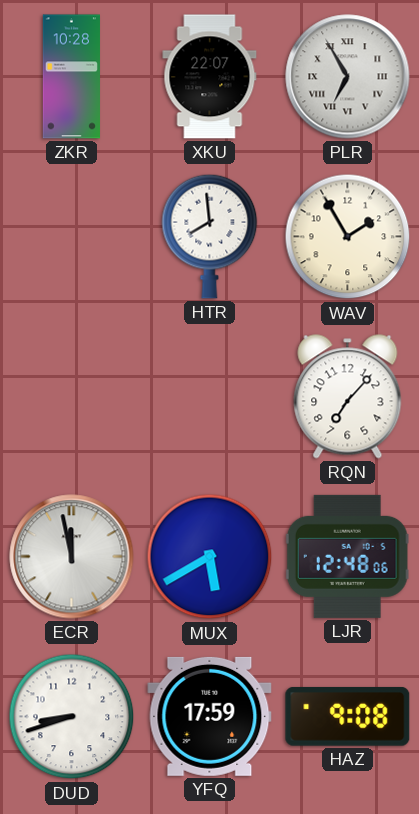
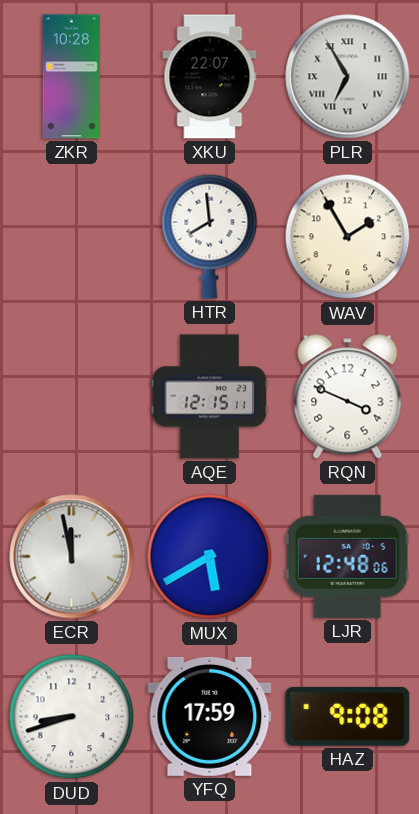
AQE: none -> 12:15
RQN: 7:07 -> 3:49
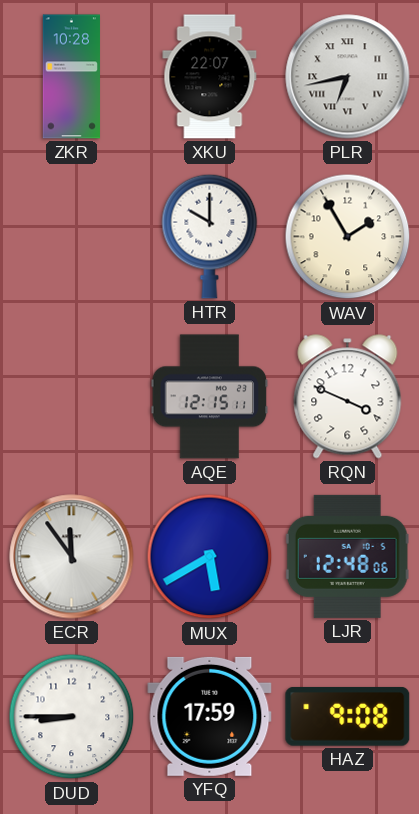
PLR: 6:55 -> 6:43
HTR: 7:59 -> 10:00
ECR: 11:58 -> 11:54
DUD: 8:42 -> 8:45
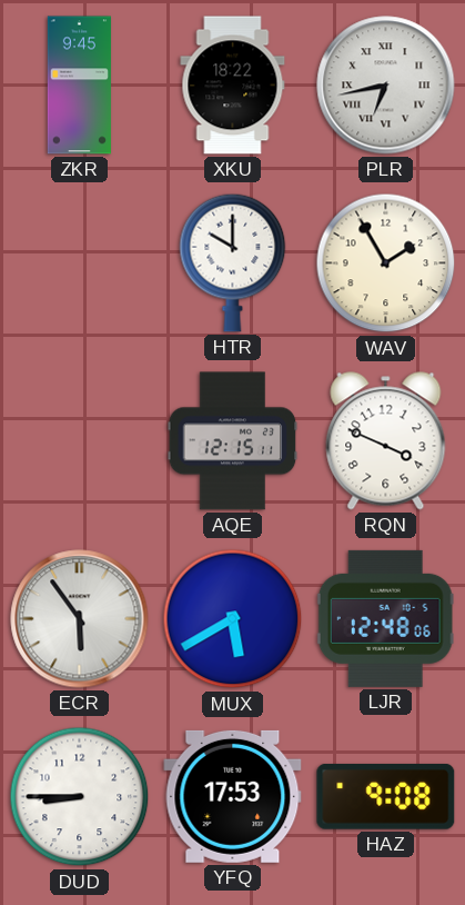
ZKR: 10:28 -> 9:45
XKU: 22:07 -> 18:22
ECR: 11:54 -> 5:54
YFQ: 17:59 -> 17:53
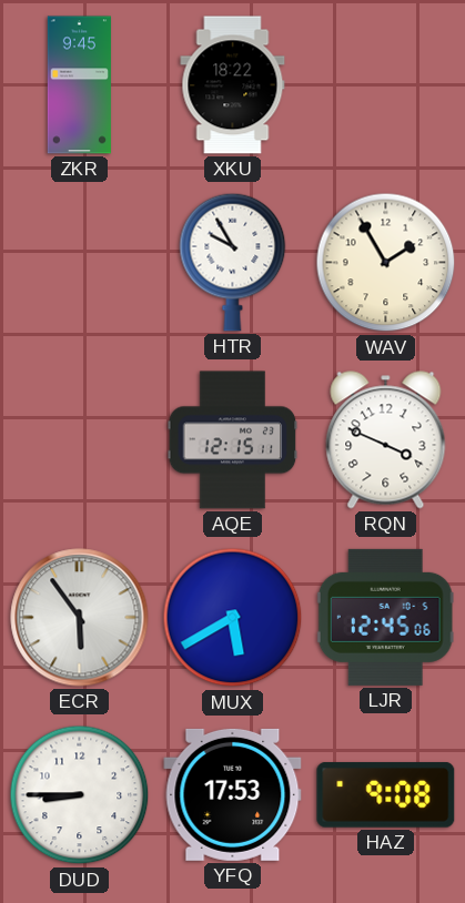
PLR: 6:43 -> none
HTR: 10:00 -> 9:55
LJR: 12:48 -> 12:45
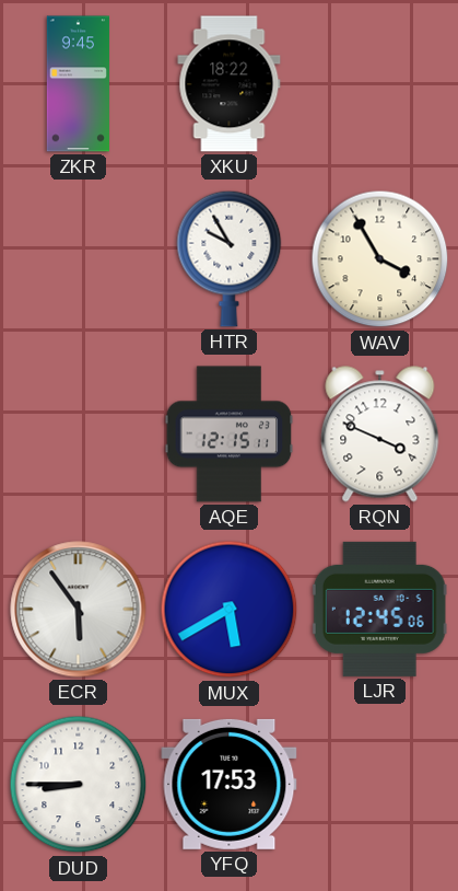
WAV: 1:55 -> 3:55
HAZ: 9:08 -> none
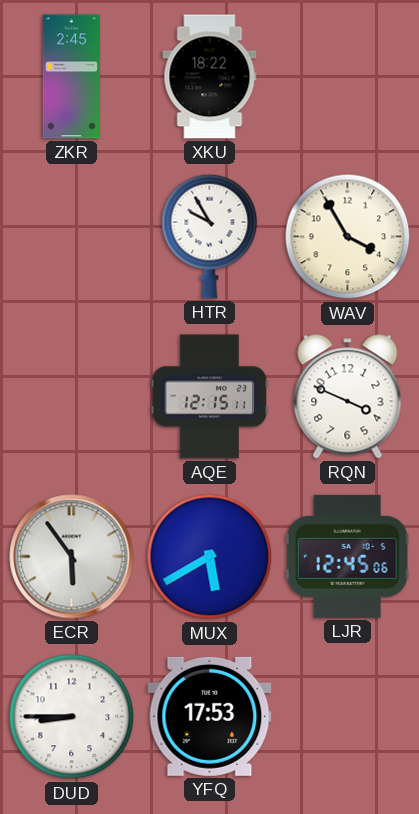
ZKR: 9:45 -> 2:45
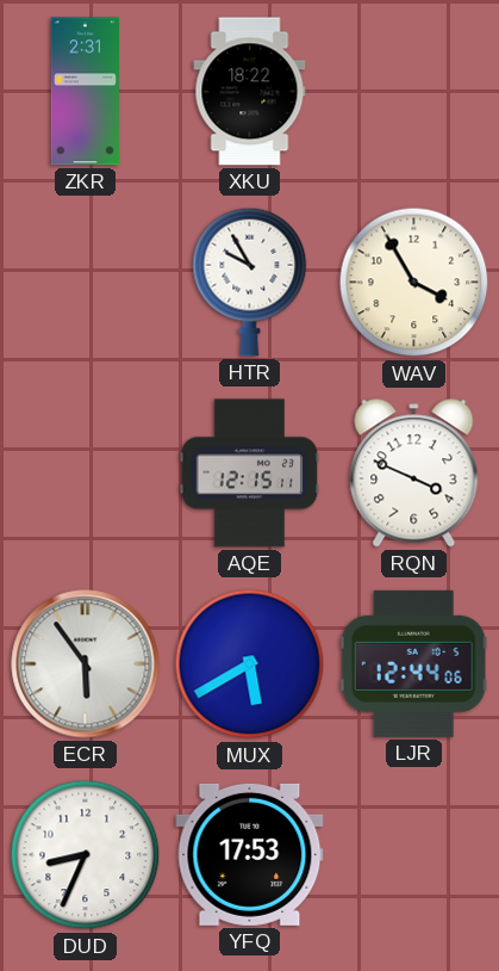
ZKR: 2:45 -> 2:31
LJR: 12:45 -> 12:44
DUD: 8:45 -> 8:34
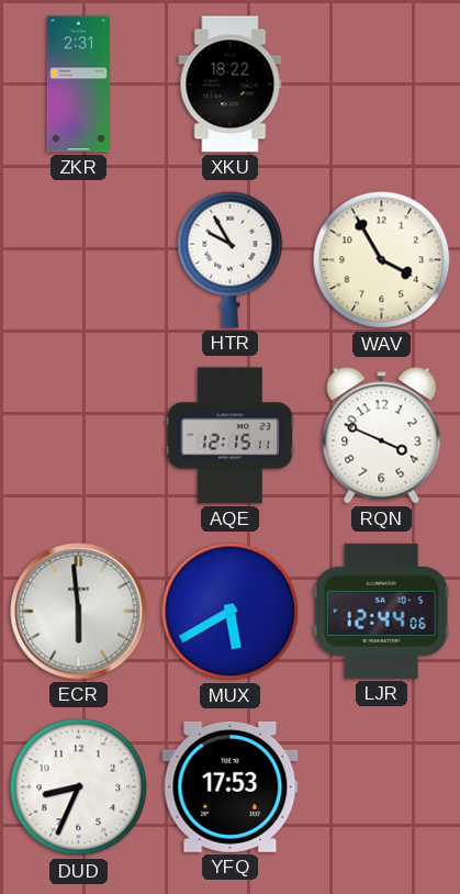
ECR: 5:54 -> 5:59
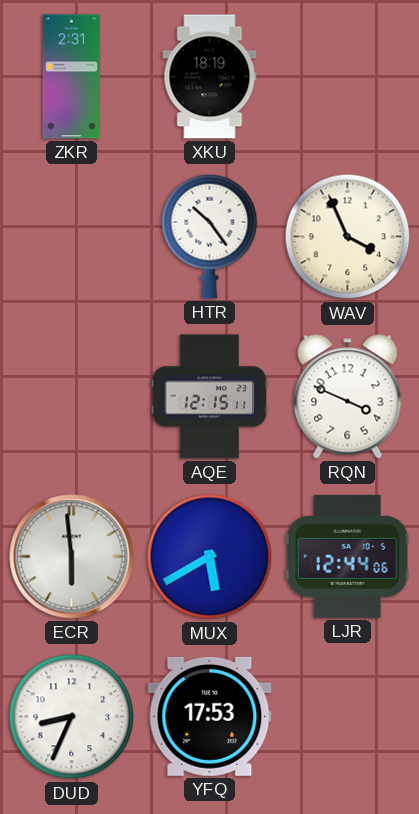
XKU: 18:22 -> 18:19
HTR: 9:55 -> 10:24
WAV: 3:55 -> 3:56
